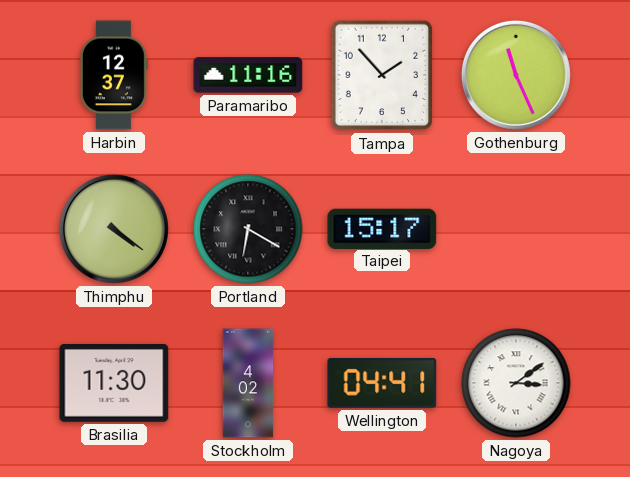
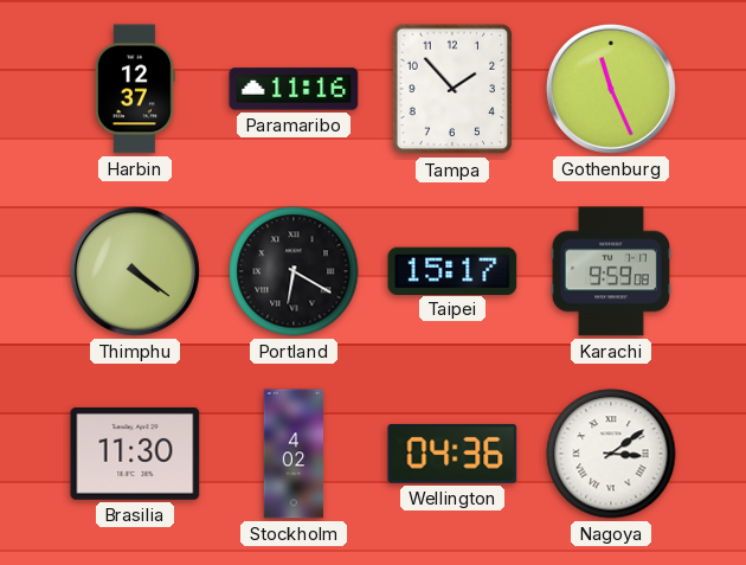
Karachi: none -> 9:59
Wellington: 04:41 -> 04:36
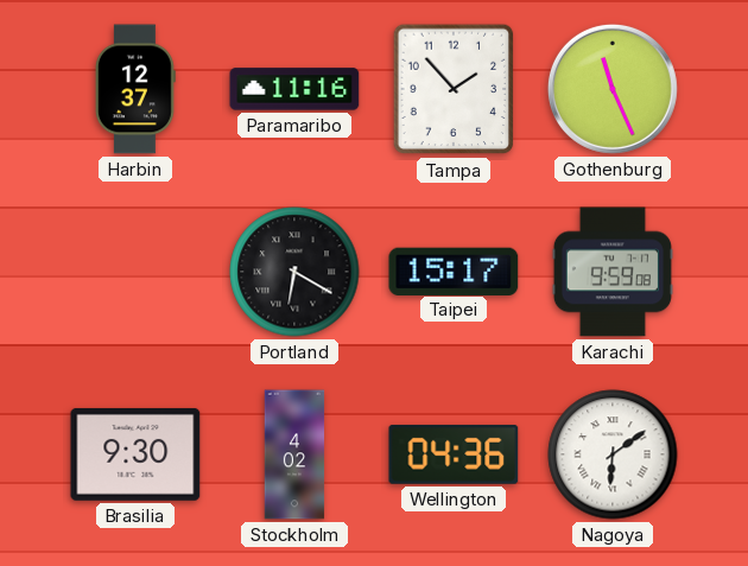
Thimphu: 4:21 -> none
Brasilia: 11:30 -> 9:30
Nagoya: 3:09 -> 6:09
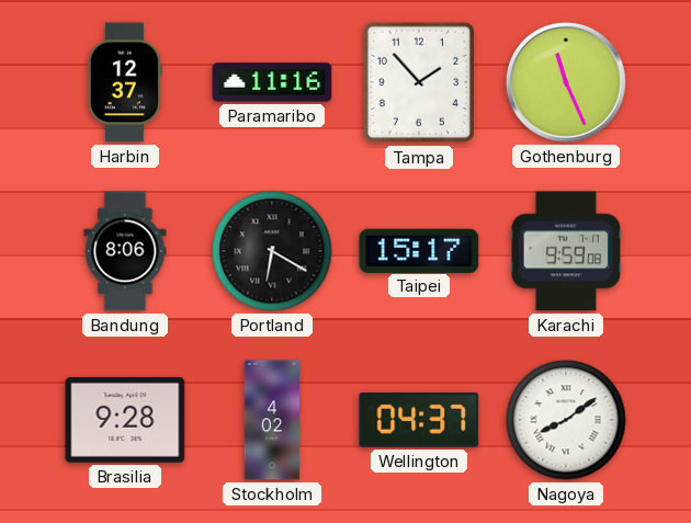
Bandung: none -> 8:06
Brasilia: 9:30 -> 9:28
Wellington: 04:36 -> 04:37
Nagoya: 6:09 -> 8:09
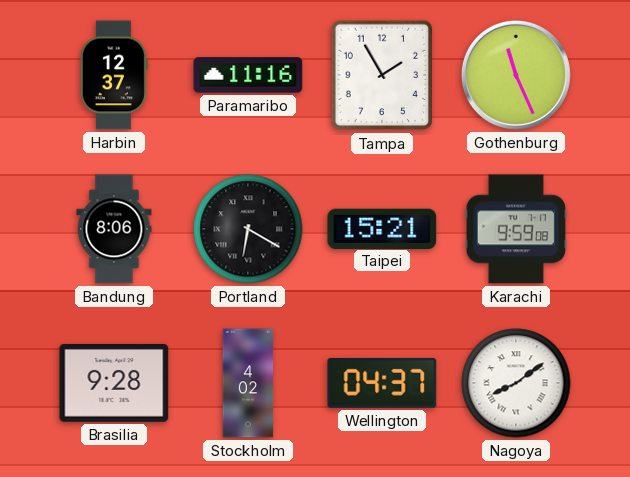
Tampa: 1:53 -> 1:55
Taipei: 15:17 -> 15:21
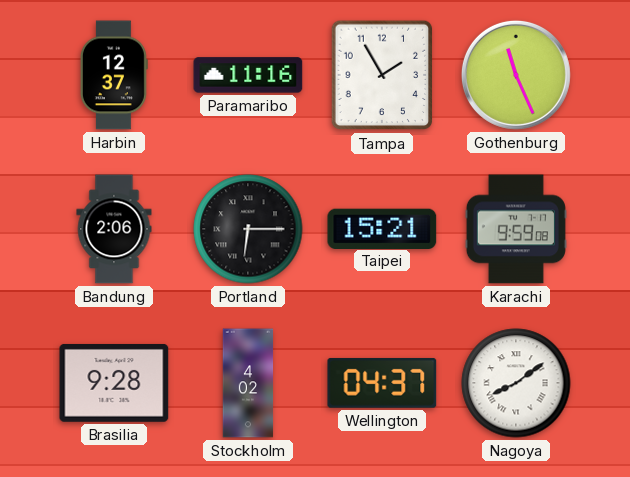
Bandung: 8:06 -> 2:06
Portland: 6:20 -> 6:15
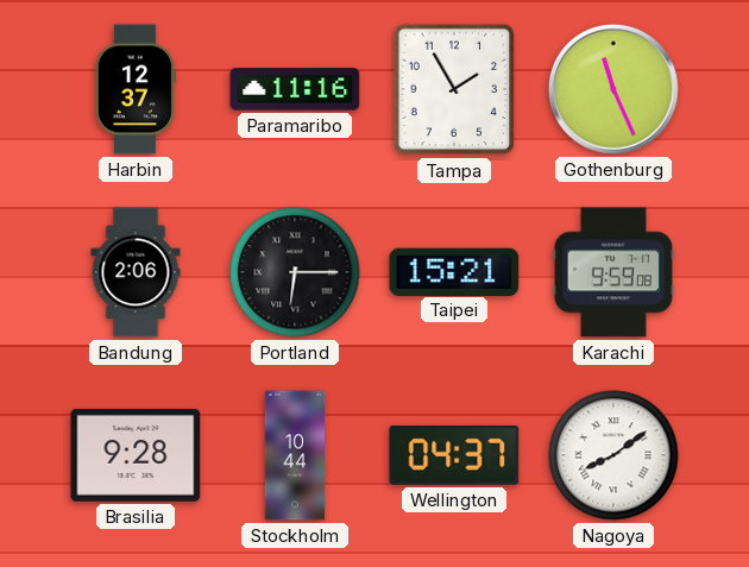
Stockholm: 4:02 -> 10:44
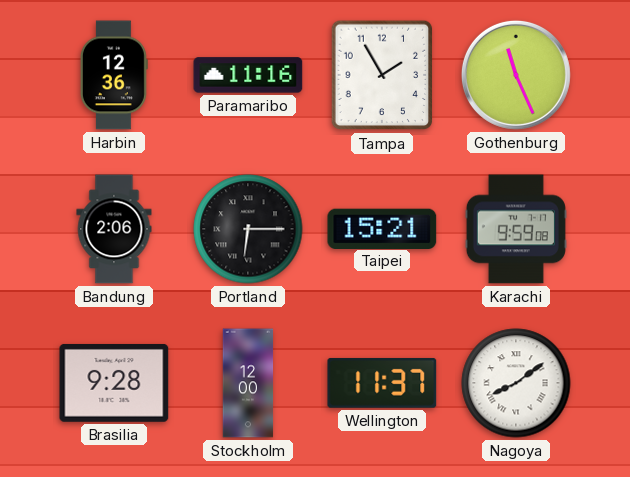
Harbin: 12:37 -> 12:36
Stockholm: 10:44 -> 12:00
Wellington: 04:37 -> 11:37
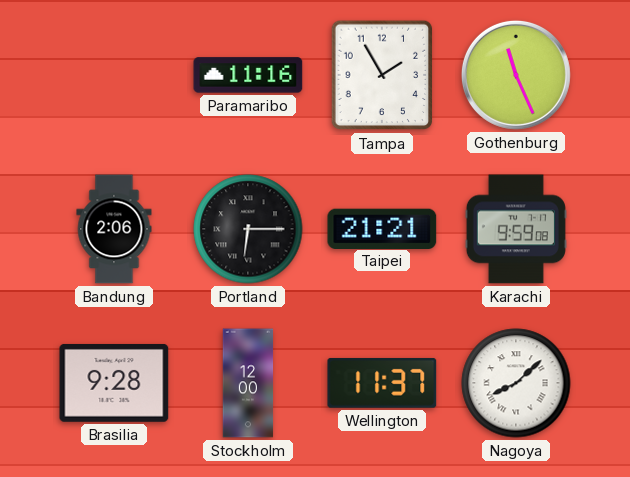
Harbin: 12:36 -> none
Taipei: 15:21 -> 21:21
Nagoya: 8:09 -> 8:08
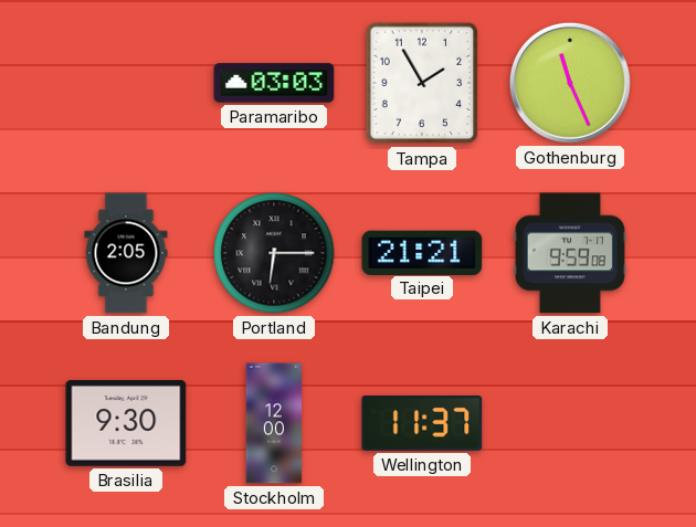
Paramaribo: 11:16 -> 03:03
Bandung: 2:06 -> 2:05
Brasilia: 9:28 -> 9:30
Nagoya: 8:08 -> none
